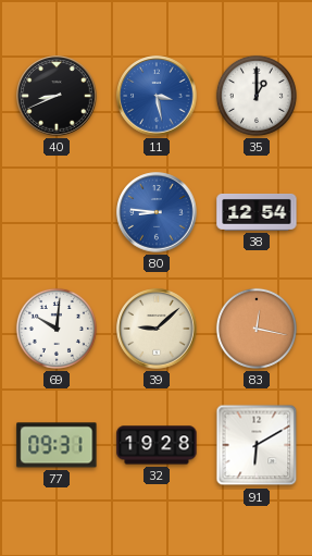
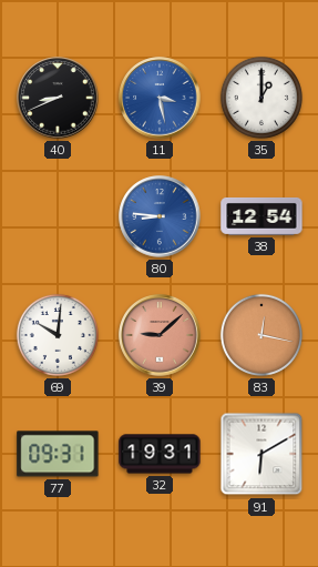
39 dial: cream -> salmon
32: 19:28 -> 19:31
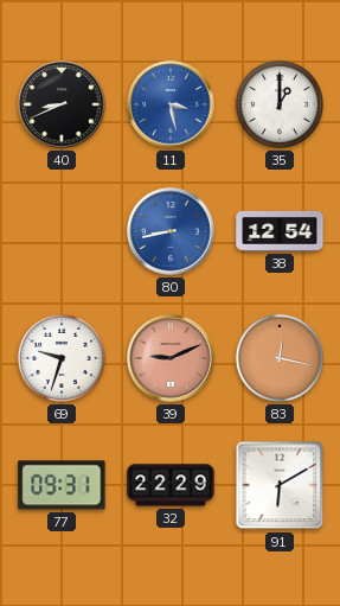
80: 8:46 -> 8:43
69: 10:01 -> 9:33
39: 9:08 -> 9:11
32: 19:31 -> 22:29
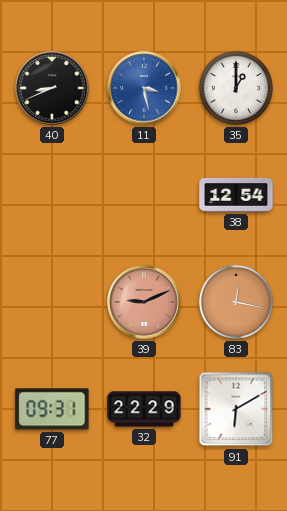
80: 8:43 -> none
69: 9:33 -> none
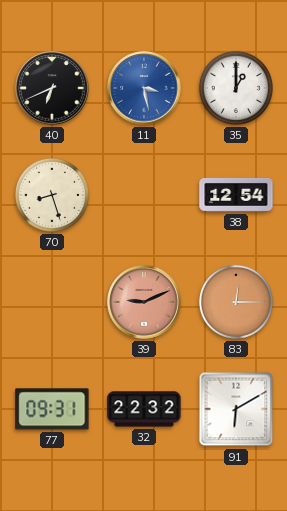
40: 8:41 -> 6:41
70: none -> 8:27
83: 12:17 -> 12:15
32: 22:29 -> 22:32
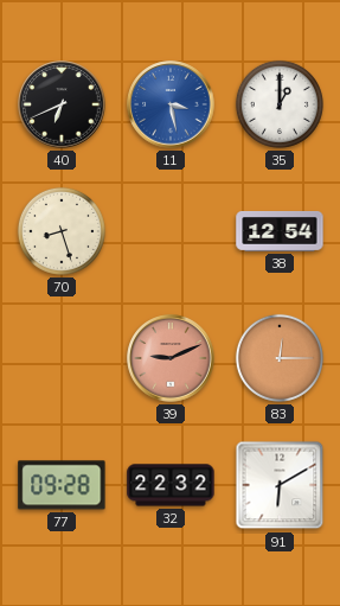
77: 09:31 -> 09:28
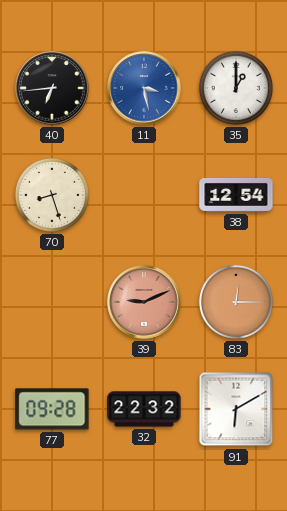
40: 6:41 -> 6:44
